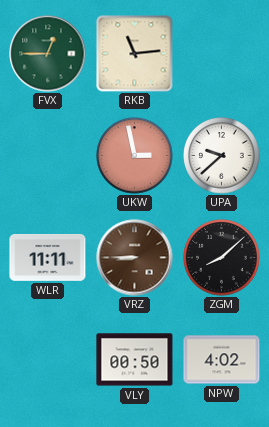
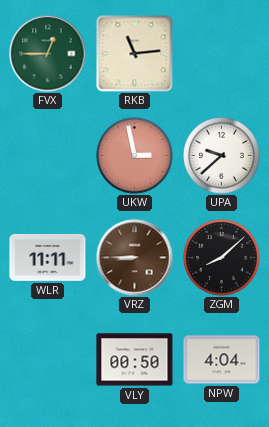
NPW: 4:02 -> 4:04
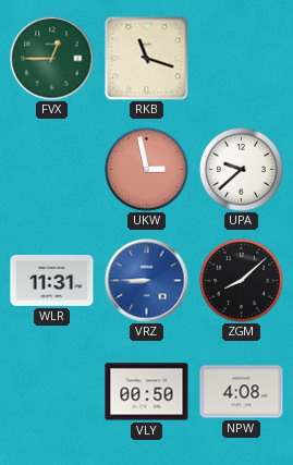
RKB: 11:14 -> 11:18
WLR: 11:11 -> 11:31
VRZ dial: brown -> blue
NPW: 4:04 -> 4:08
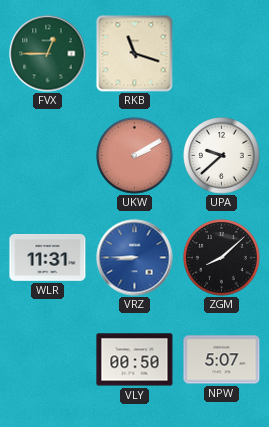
UKW: 2:58 -> 2:10
NPW: 4:08 -> 5:07
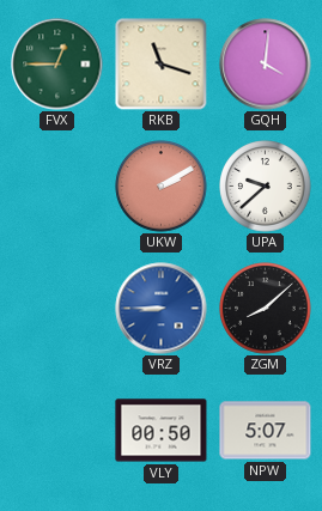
GQH: none -> 4:01
WLR: 11:31 -> none
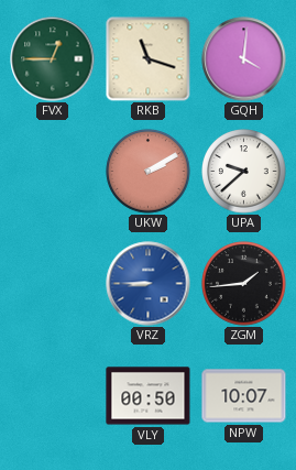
ZGM: 8:08 -> 1:44
NPW: 5:07 -> 10:07
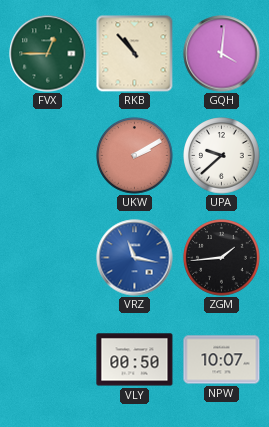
RKB: 11:18 -> 10:53
VRZ: 8:45 -> 11:17
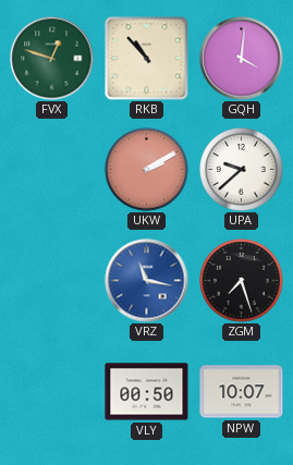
FVX: 12:45 -> 12:48
ZGM: 1:44 -> 7:27
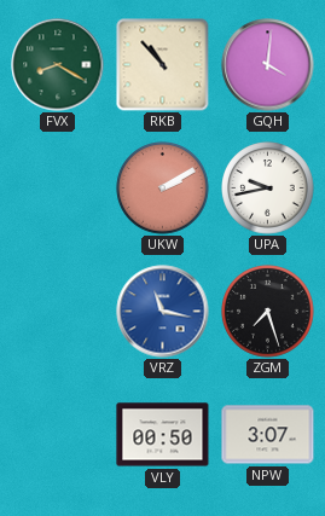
FVX: 12:48 -> 8:20
UPA: 9:38 -> 9:43
NPW: 10:07 -> 3:07
